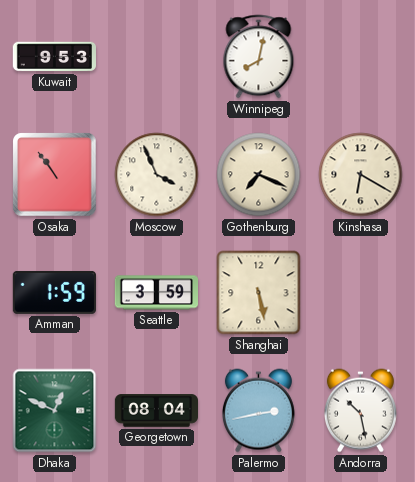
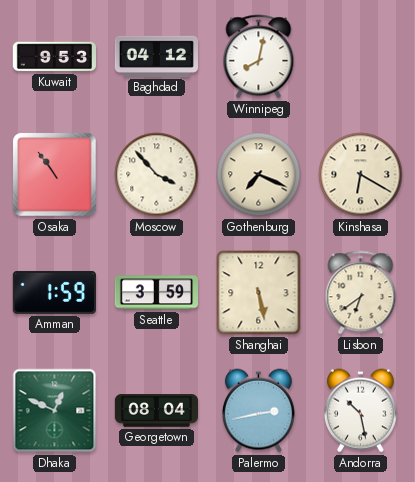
Baghdad: none -> 04:12
Moscow: 3:56 -> 3:53
Lisbon: none -> 6:39
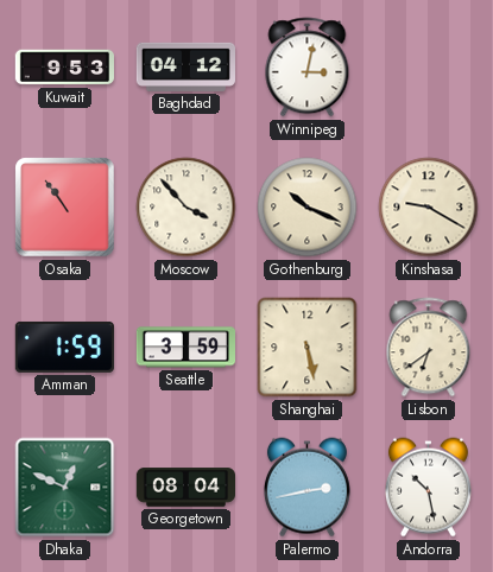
Winnipeg: 8:02 -> 3:02
Gothenburg: 7:19 -> 10:19
Kinshasa: 6:20 -> 9:20
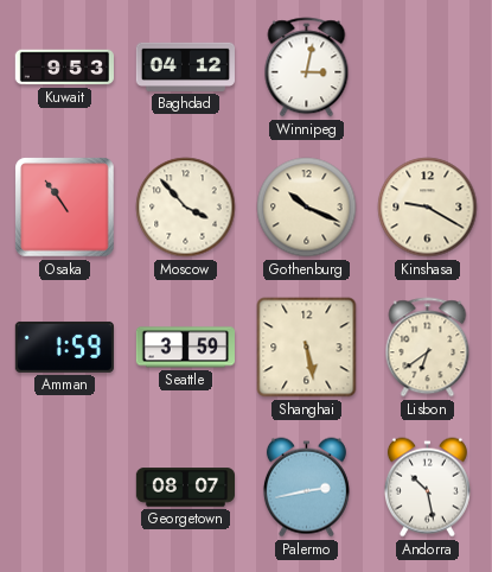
Dhaka: 12:49 -> none
Georgetown: 08:04 -> 08:07
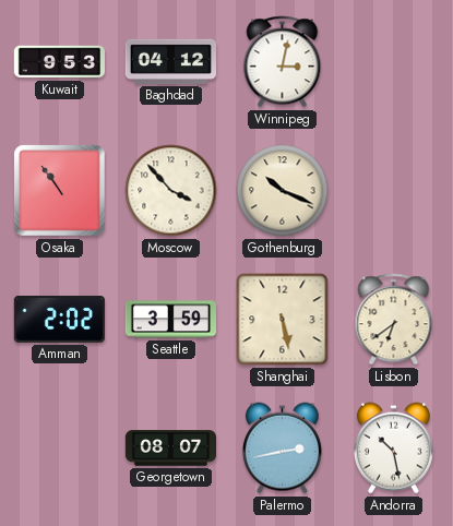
Kinshasa: 9:20 -> none
Amman: 1:59 -> 2:02
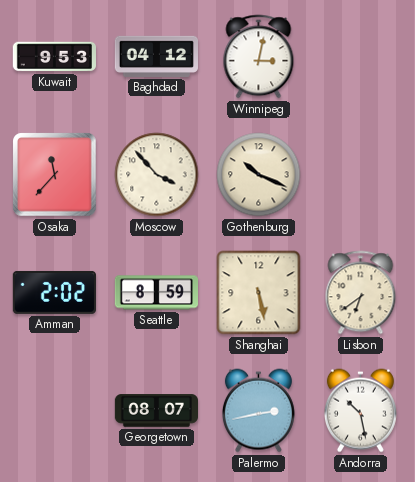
Osaka: 10:54 -> 11:37
Seattle: 3:59 -> 8:59
